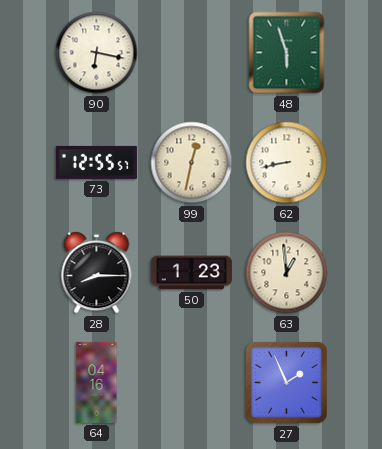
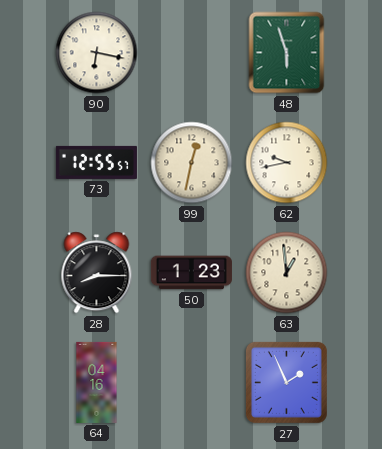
62: 8:43 -> 9:43
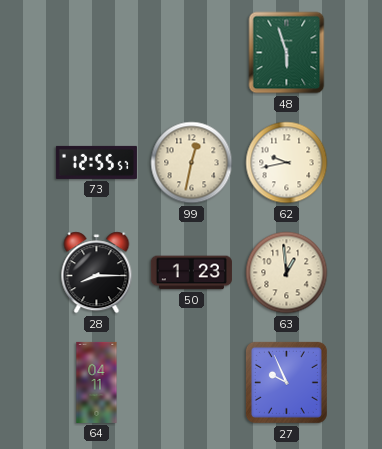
90: 6:17 -> none
64: 04:16 -> 04:11
27: 1:56 -> 9:56
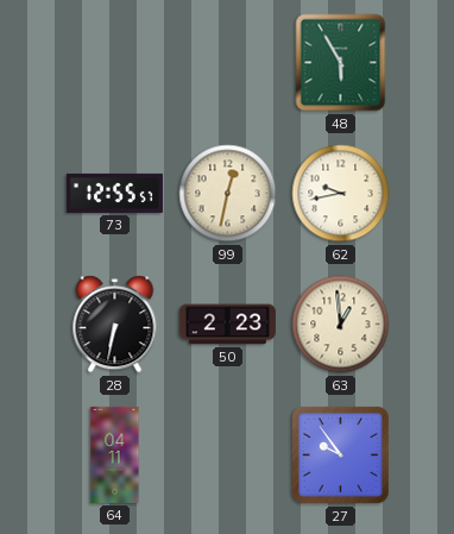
48: 5:57 -> 5:55
28: 8:15 -> 6:32
50: 1:23 -> 2:23
27: 9:56 -> 9:54
